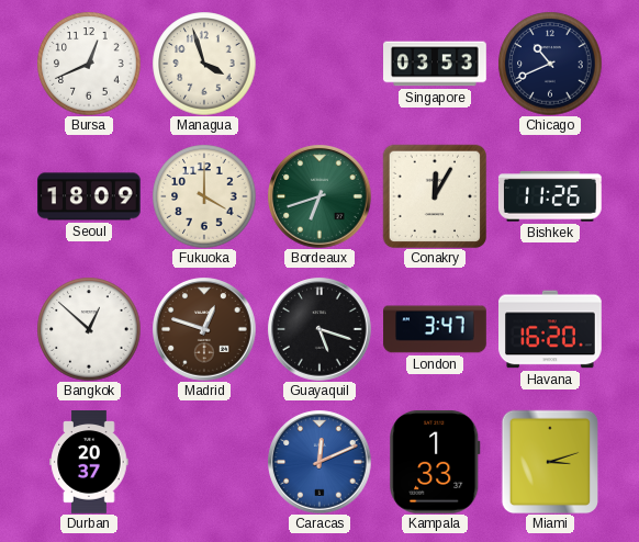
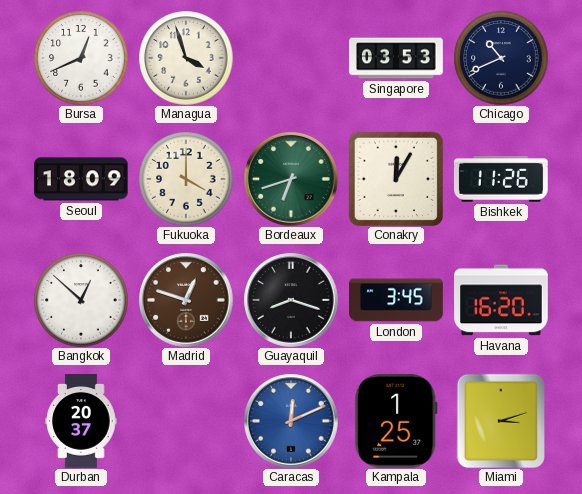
Guayaquil: 5:18 -> 8:18
London: 3:47 -> 3:45
Kampala: 1:33 -> 1:25
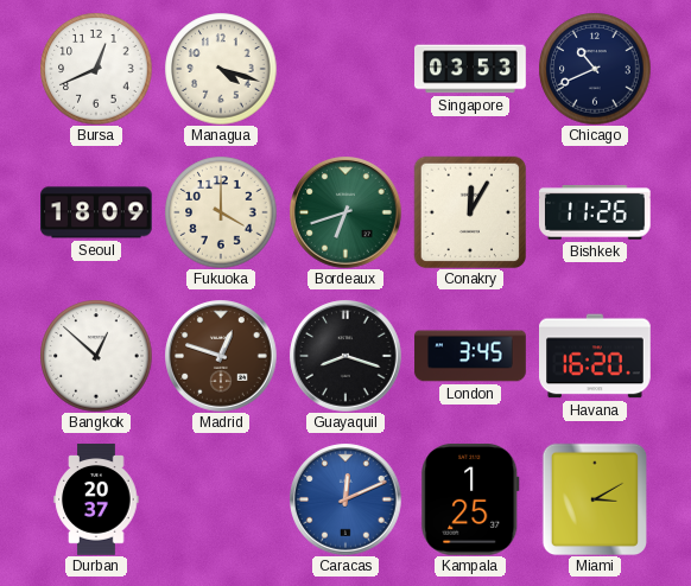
Managua: 3:57 -> 4:18
Miami: 3:12 -> 3:10
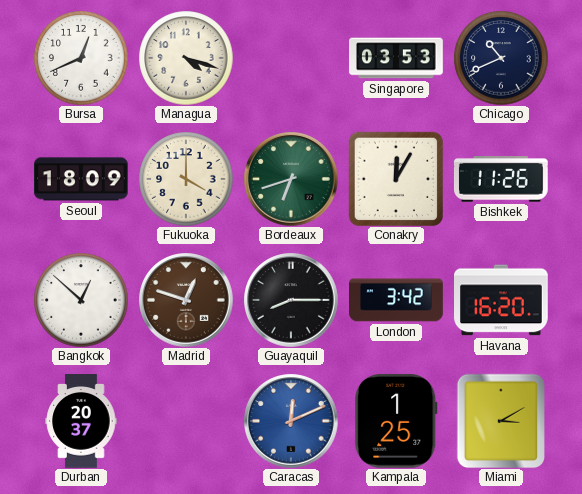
Guayaquil: 8:18 -> 8:15
London: 3:45 -> 3:42
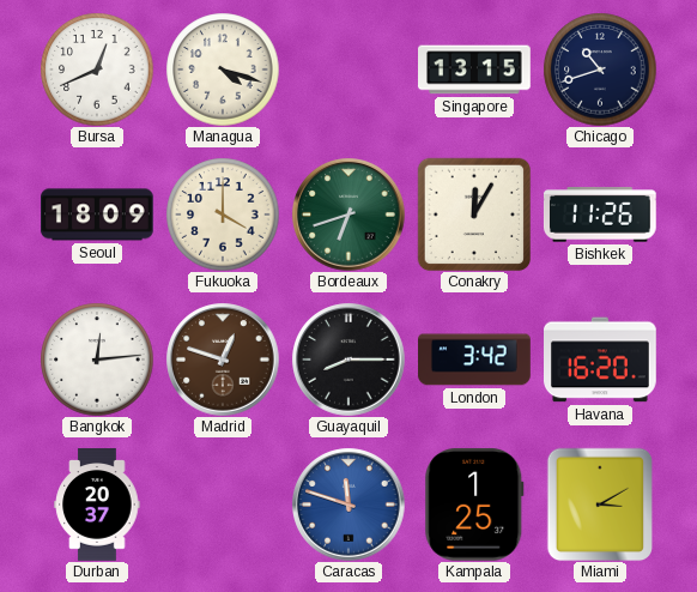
Singapore: 03:53 -> 13:15
Chicago: 10:41 -> 10:42
Bangkok: 12:52 -> 12:14
Caracas: 12:11 -> 11:48
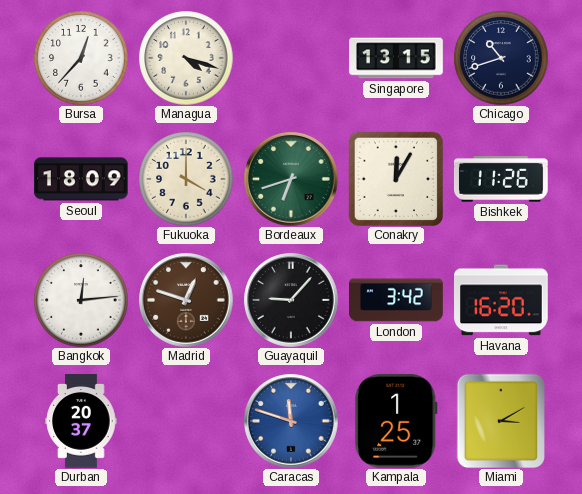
Bursa: 12:41 -> 12:37
Guayaquil: 8:15 -> 9:07
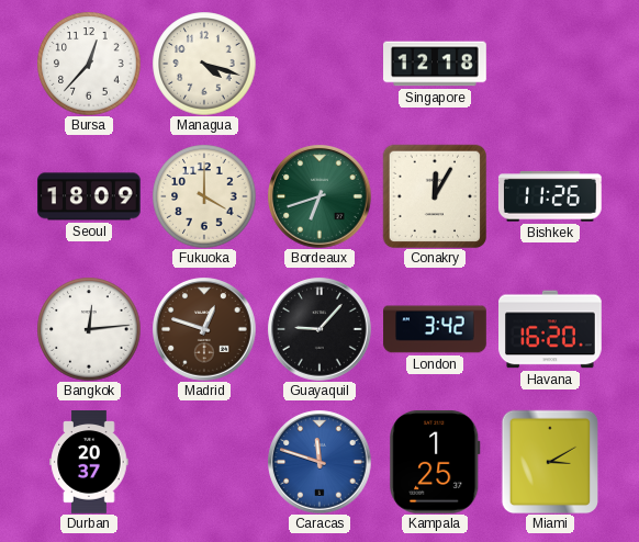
Singapore: 13:15 -> 12:18
Chicago: 10:42 -> none
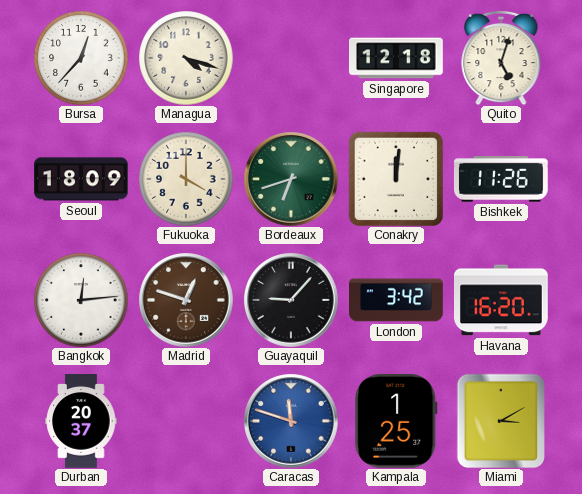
Quito: none -> 5:03
Conakry: 12:05 -> 12:01
